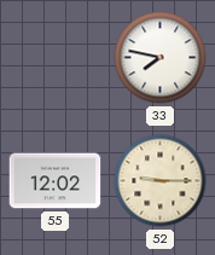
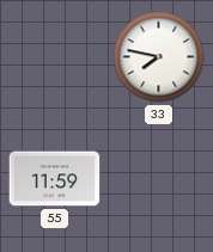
55: 12:02 -> 11:59
52: 9:15 -> none
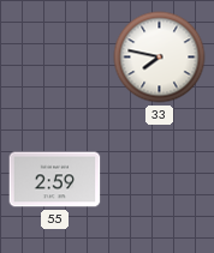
55: 11:59 -> 2:59
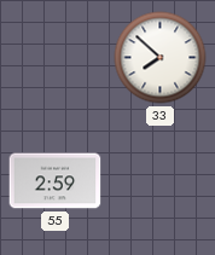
33: 7:47 -> 7:52
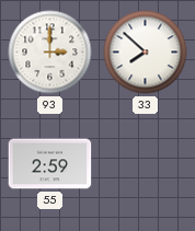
93: none -> 3:00
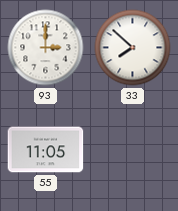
55: 2:59 -> 11:05
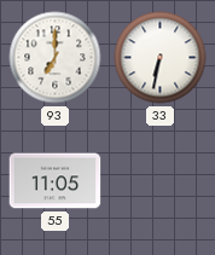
93: 3:00 -> 7:00
33: 7:52 -> 6:32
